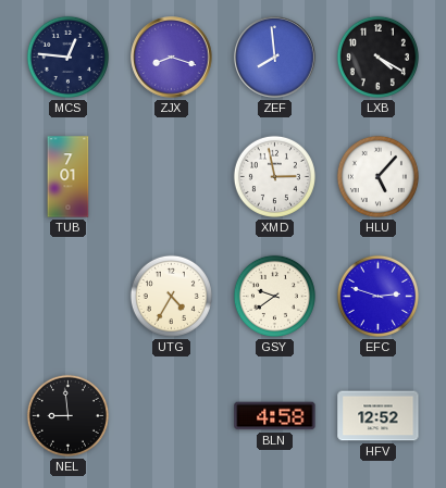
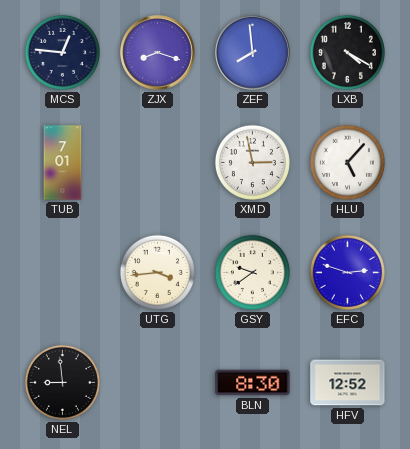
UTG: 4:35 -> 3:44
BLN: 4:58 -> 8:30
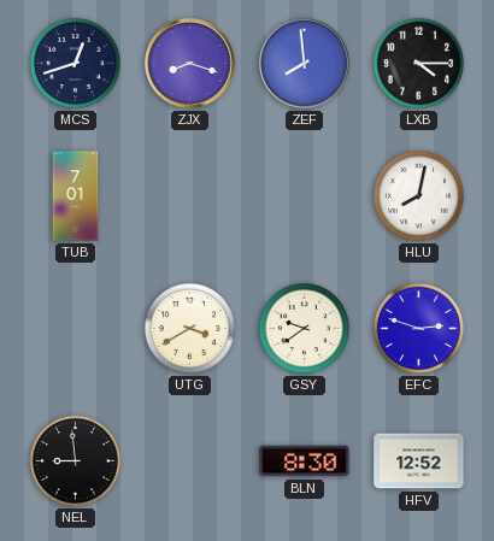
MCS: 12:46 -> 12:42
LXB: 4:20 -> 4:15
XMD: 2:58 -> none
HLU: 5:07 -> 8:02
UTG: 3:44 -> 3:40
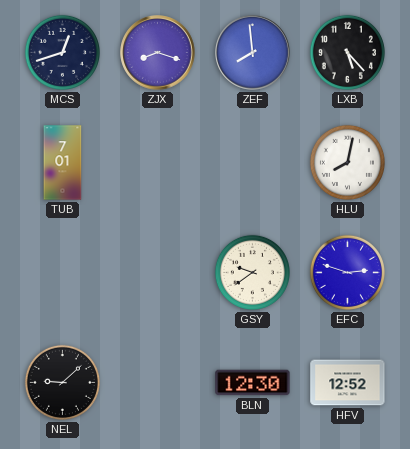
LXB: 4:15 -> 5:23
UTG: 3:40 -> none
NEL: 8:59 -> 9:08
BLN: 8:30 -> 12:30
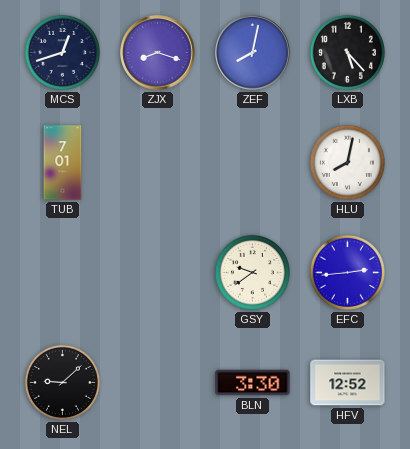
ZEF: 7:59 -> 8:02
EFC: 2:48 -> 2:44
BLN: 12:30 -> 3:30
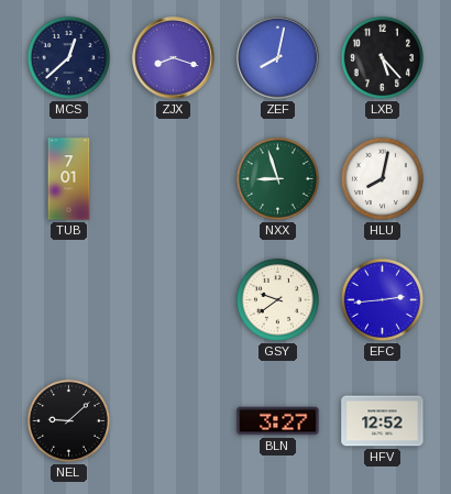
MCS: 12:42 -> 12:38
NXX: none -> 8:57
BLN: 3:30 -> 3:27
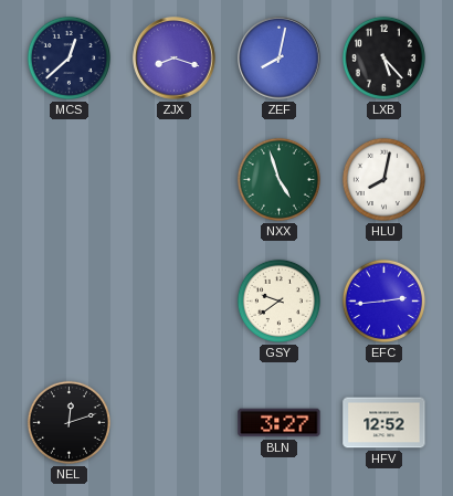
TUB: 7:01 -> none
NXX: 8:57 -> 4:57
NEL: 9:08 -> 12:12
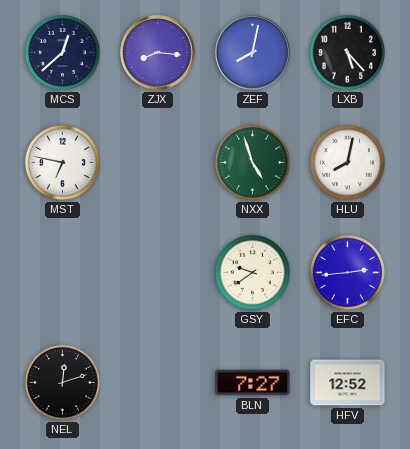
ZJX: 8:18 -> 8:16
MST: none -> 6:47
BLN: 3:27 -> 7:27
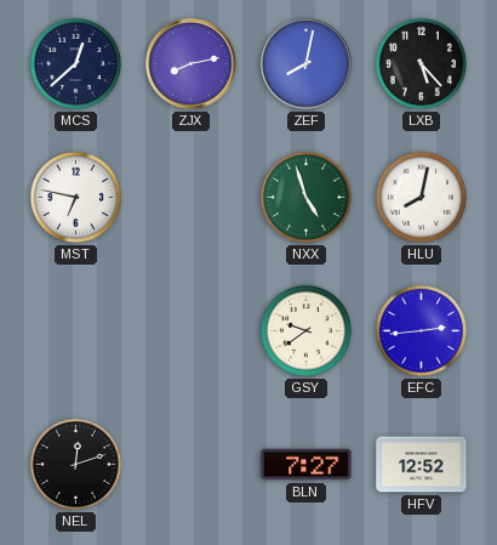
ZJX: 8:16 -> 8:13
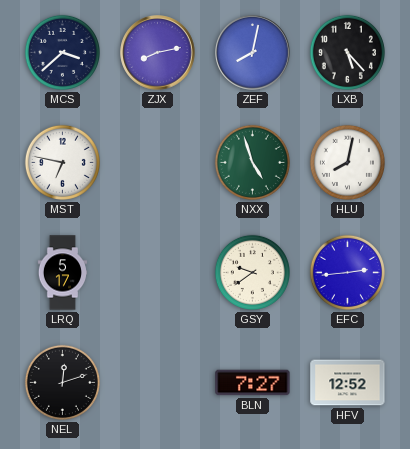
MCS: 12:38 -> 3:38
LRQ: none -> 5:17
